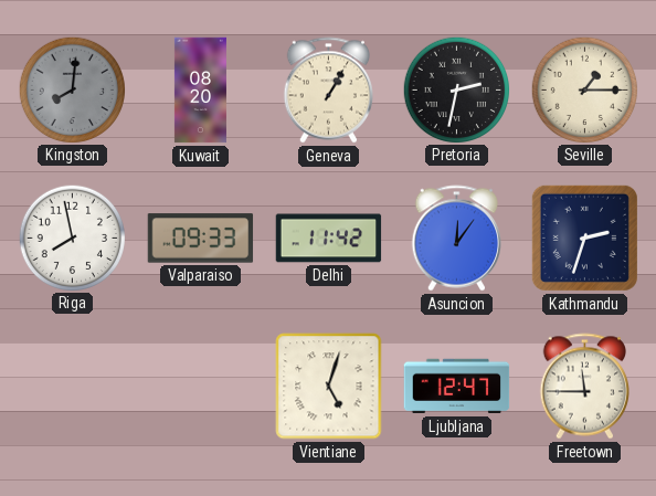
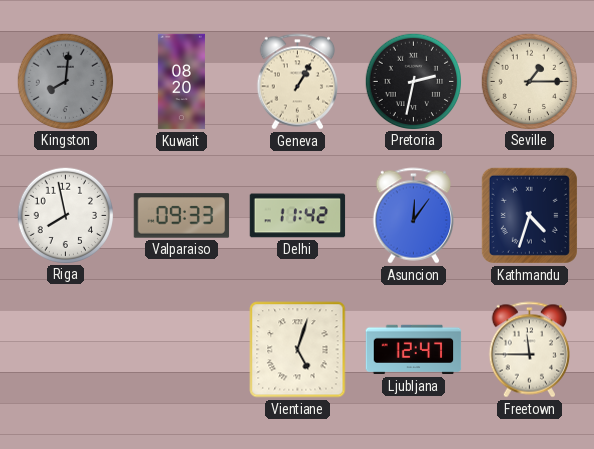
Kathmandu: 2:33 -> 4:33
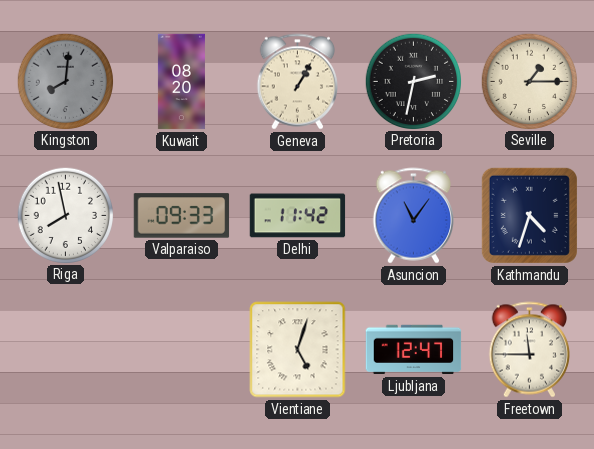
Asuncion: 12:06 -> 11:06
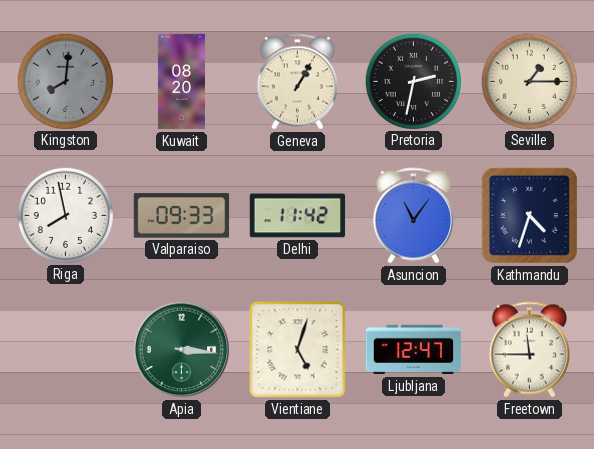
Apia: none -> 3:16
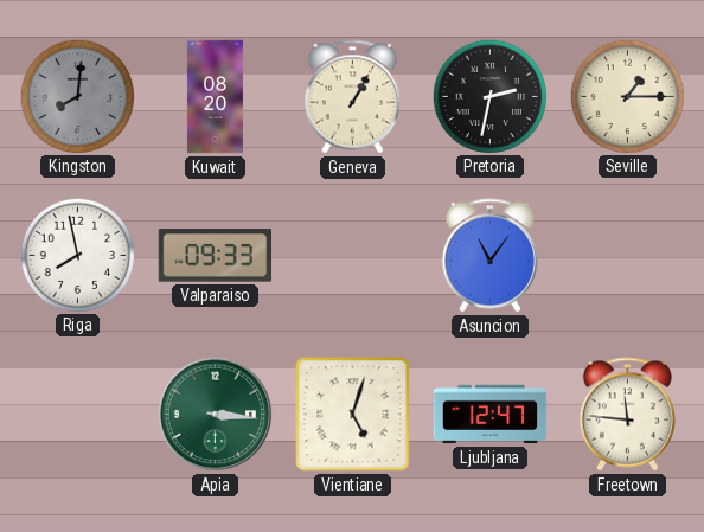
Delhi: 11:42 -> none
Kathmandu: 4:33 -> none
Freetown: 11:45 -> 11:46
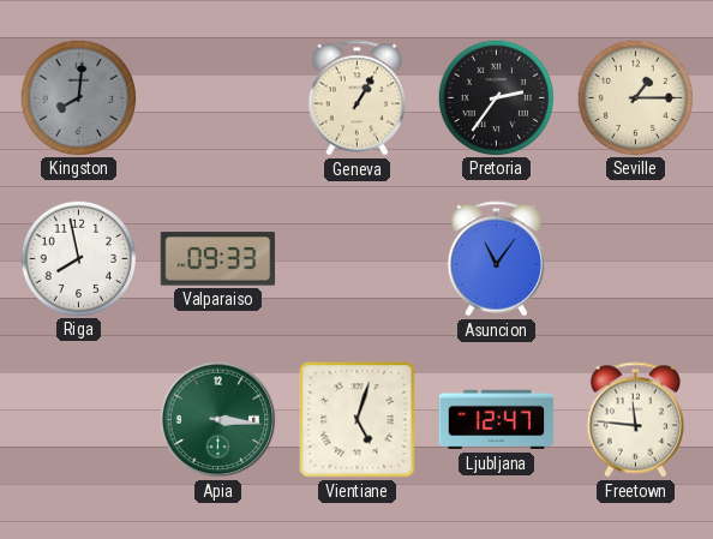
Kuwait: 08:20 -> none
Pretoria: 2:32 -> 2:36
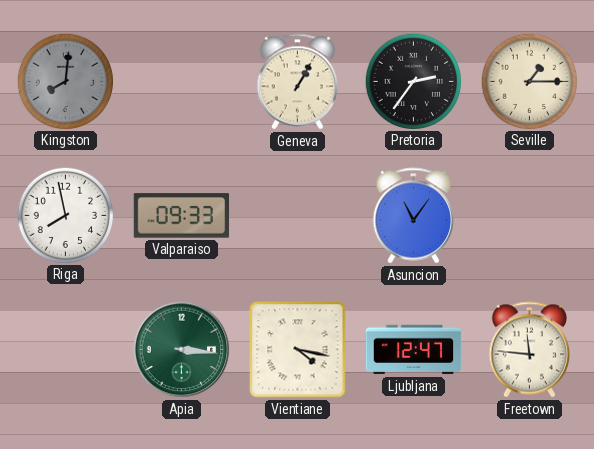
Vientiane: 5:03 -> 4:17
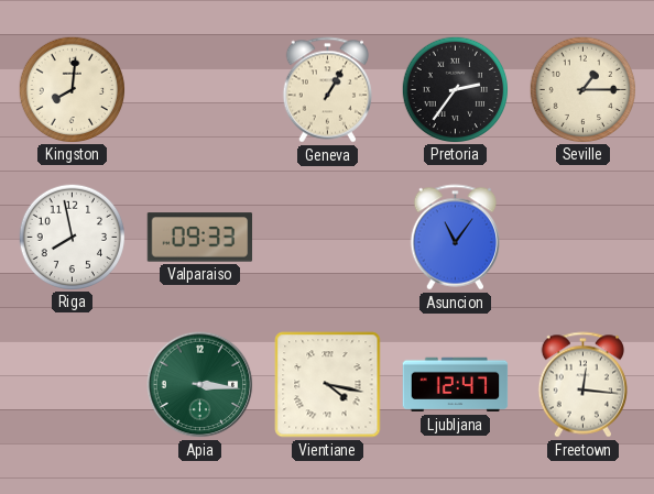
Kingston dial: grey -> cream
Freetown: 11:46 -> 12:16
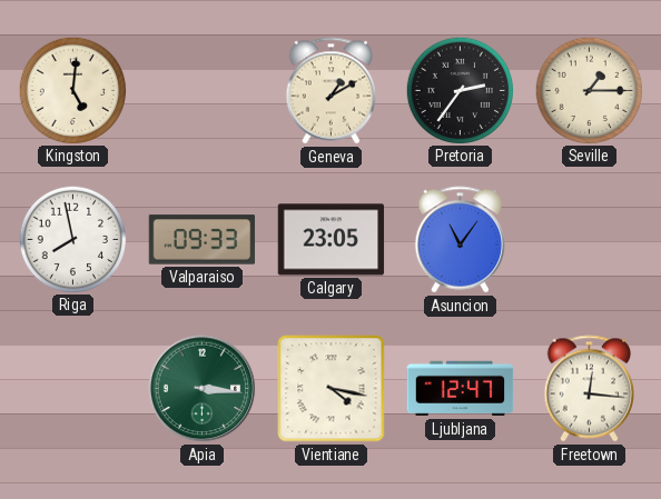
Kingston: 8:01 -> 5:01
Geneva: 1:05 -> 1:10
Calgary: none -> 23:05
